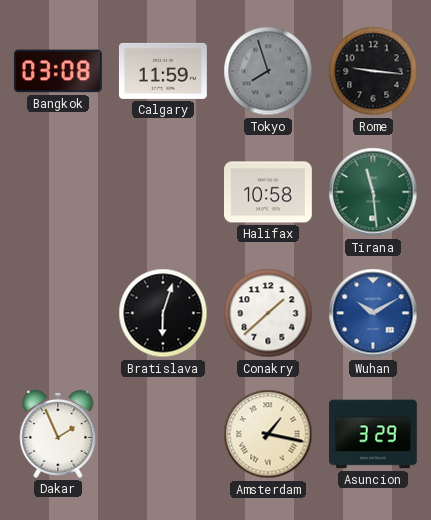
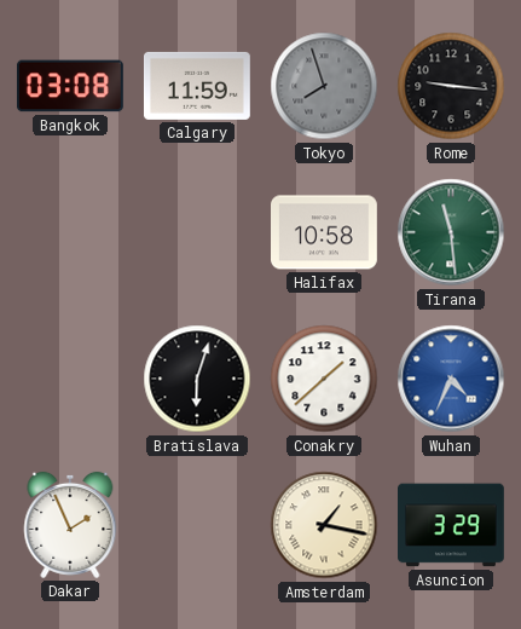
Wuhan: 10:10 -> 4:34
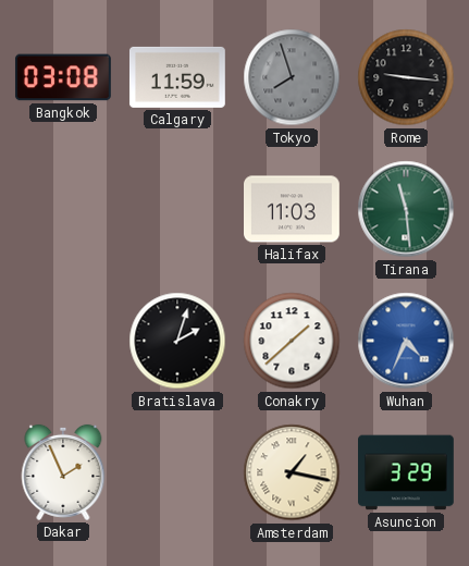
Halifax: 10:58 -> 11:03
Bratislava: 6:03 -> 2:03
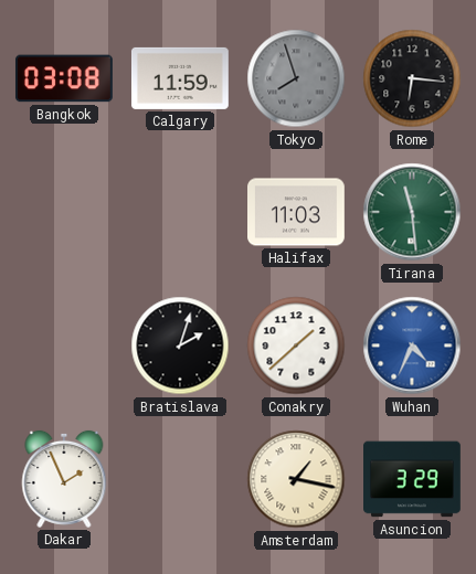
Rome: 9:16 -> 6:16
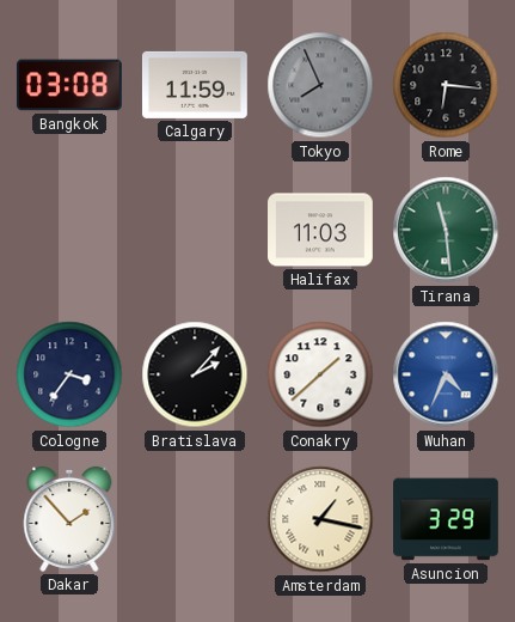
Tokyo: 7:57 -> 7:56
Cologne: none -> 3:36
Bratislava: 2:03 -> 2:07
Dakar: 1:56 -> 1:53
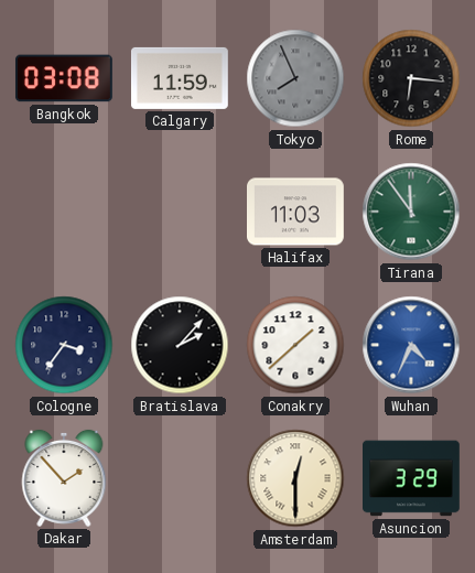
Tirana: 11:29 -> 11:54
Amsterdam: 1:17 -> 12:30
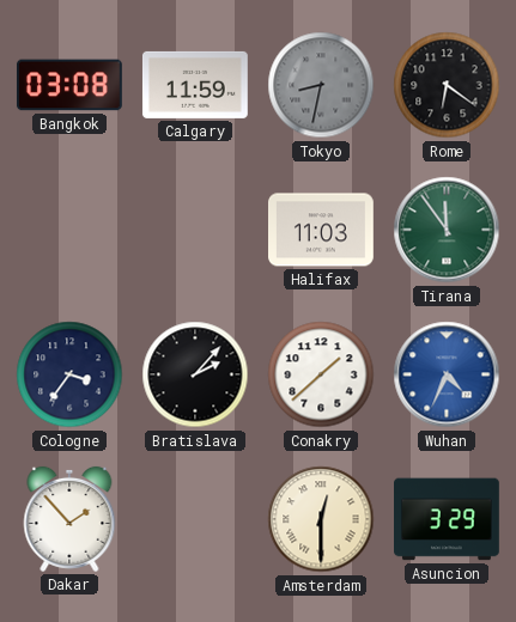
Tokyo: 7:56 -> 8:32
Rome: 6:16 -> 6:21
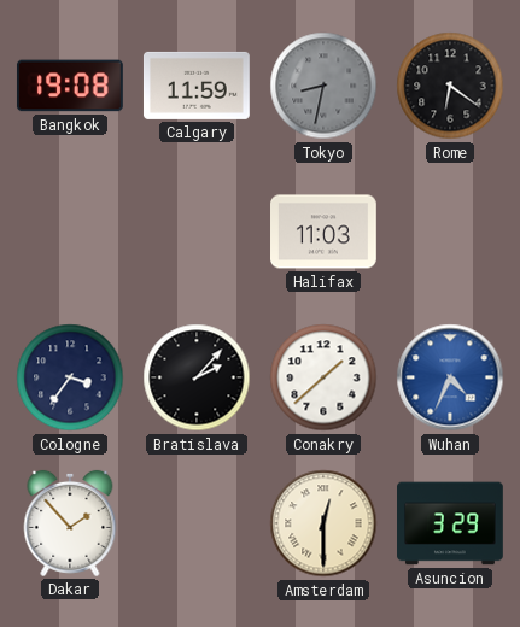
Bangkok: 03:08 -> 19:08
Tirana: 11:54 -> none
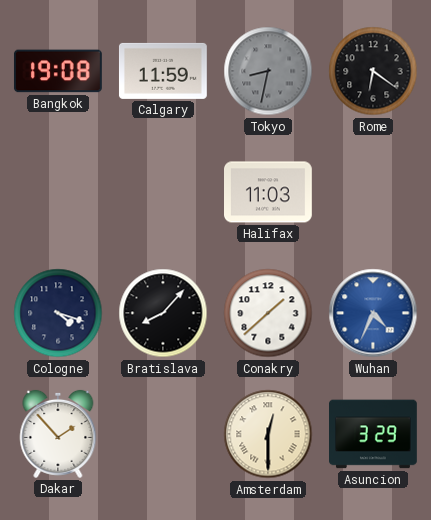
Cologne: 3:36 -> 4:18
Bratislava: 2:07 -> 8:07
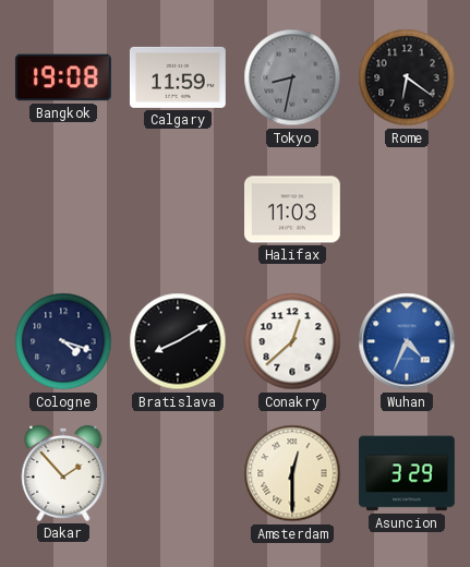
Bratislava: 8:07 -> 8:10
Conakry: 1:38 -> 12:38
